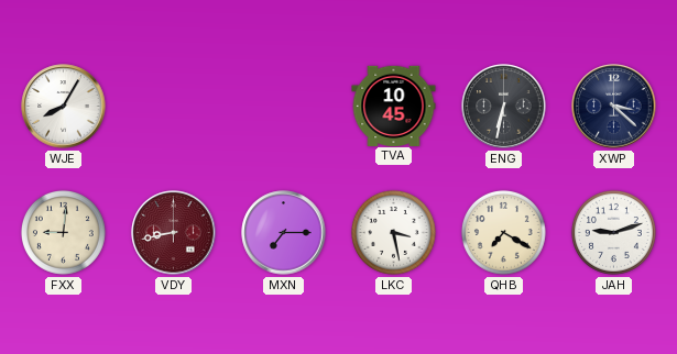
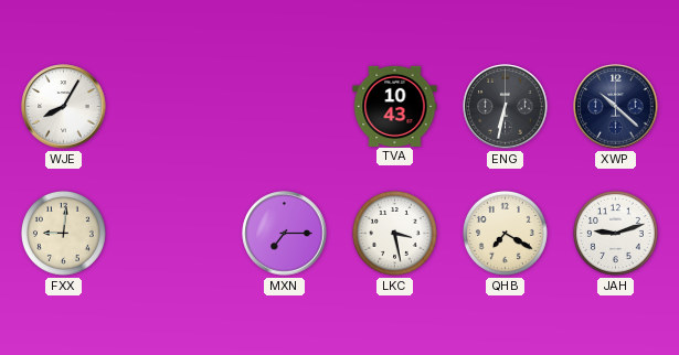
TVA: 10:45 -> 10:43
XWP: 3:22 -> 10:22
VDY: 8:43 -> none
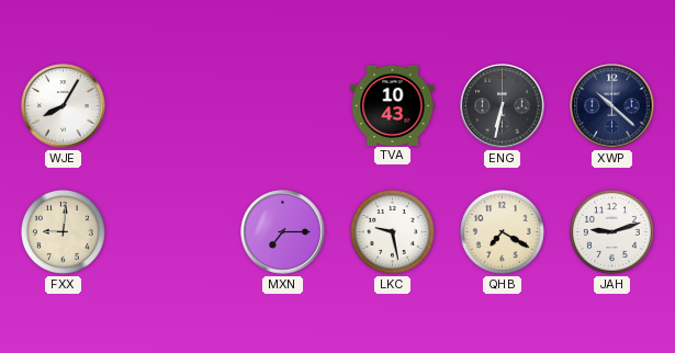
LKC: 3:28 -> 9:28
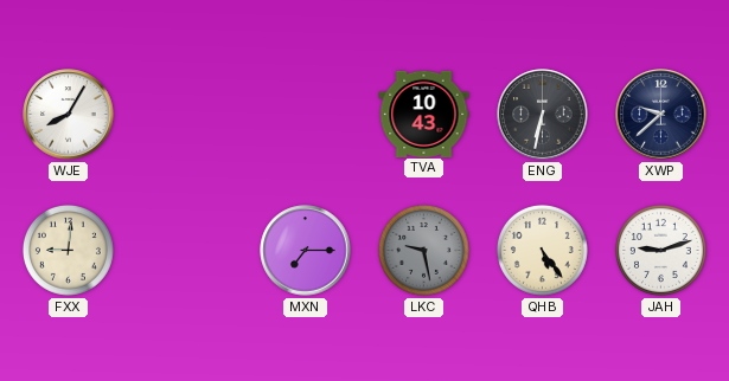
XWP: 10:22 -> 9:38
LKC dial: white -> grey
QHB: 7:20 -> 5:24
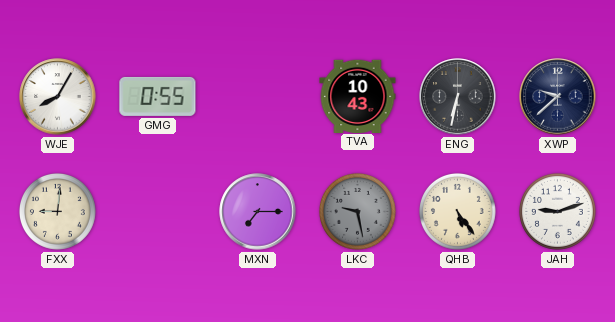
GMG: none -> 0:55
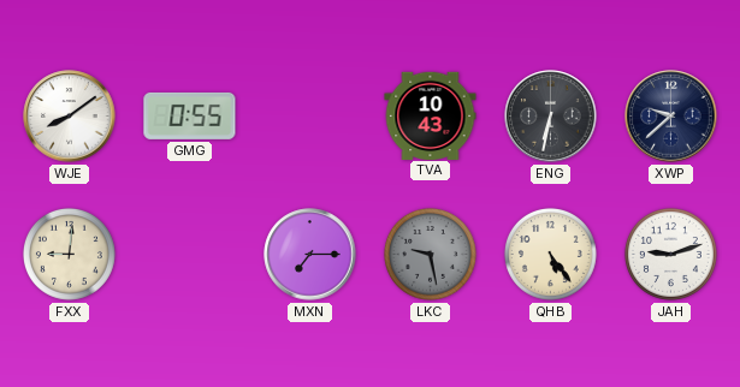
WJE: 8:05 -> 8:09
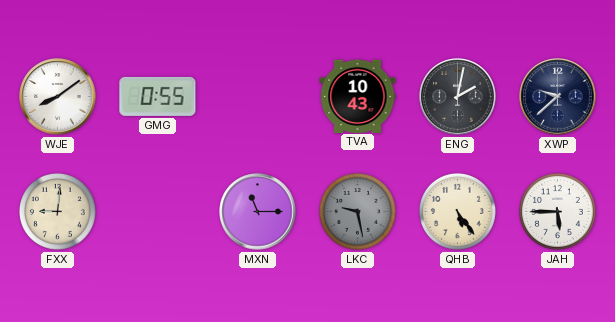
ENG: 6:32 -> 2:02
MXN: 7:15 -> 11:15
JAH: 9:12 -> 5:45
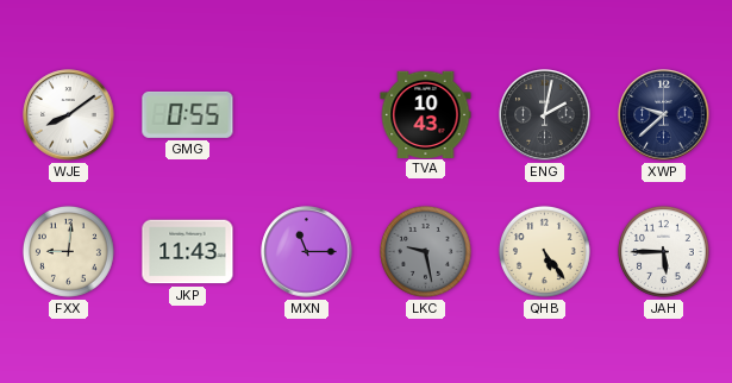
JKP: none -> 11:43
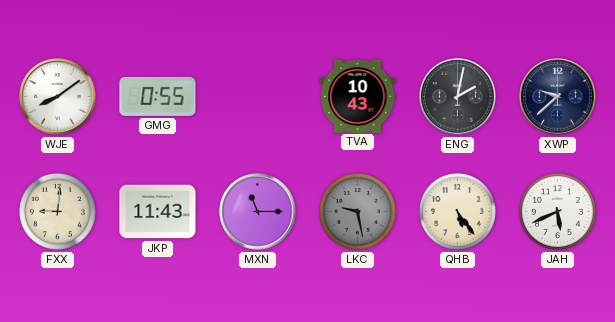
JAH: 5:45 -> 5:41
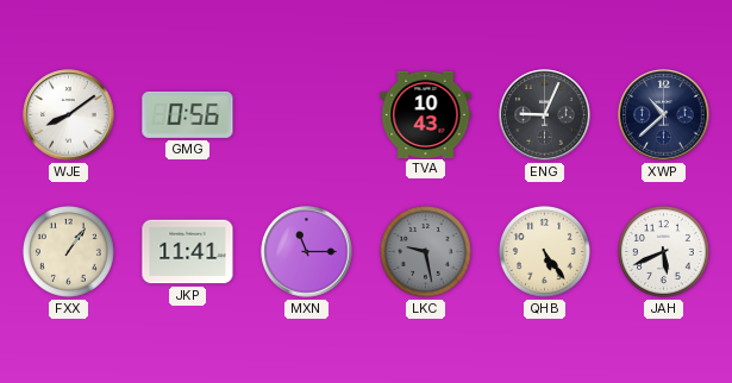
GMG: 0:55 -> 0:56
ENG: 2:02 -> 9:04
XWP: 9:38 -> 10:38
FXX: 9:01 -> 1:06
JKP: 11:43 -> 11:41
